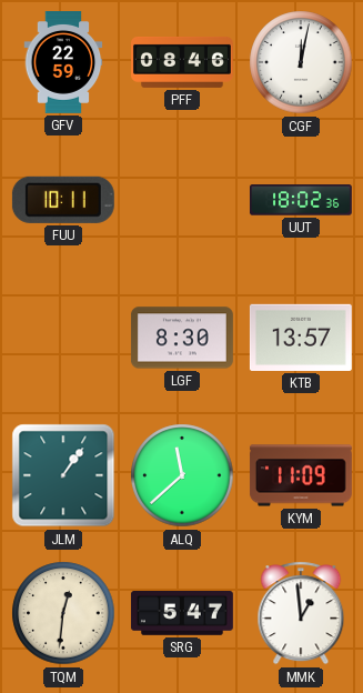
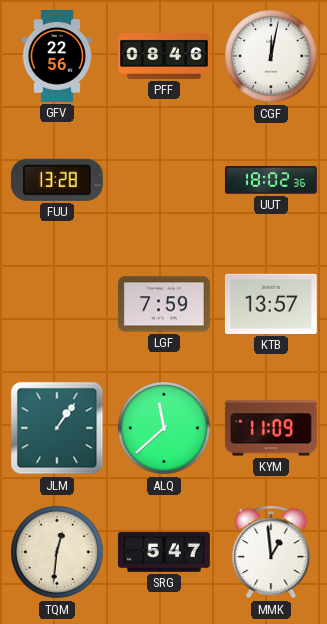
GFV: 22:59 -> 22:56
FUU: 10:11 -> 13:28
LGF: 8:30 -> 7:59
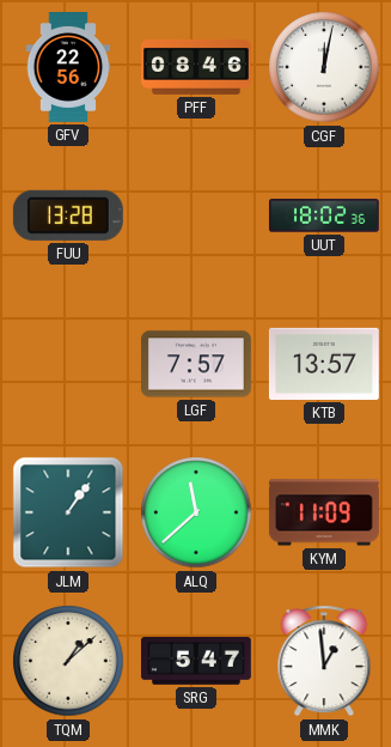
LGF: 7:59 -> 7:57
TQM: 12:31 -> 1:08
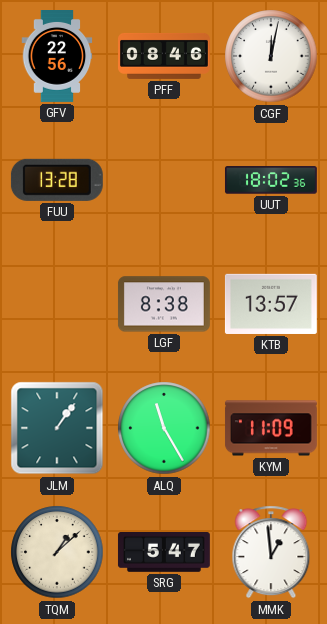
LGF: 7:57 -> 8:38
ALQ: 11:38 -> 11:25
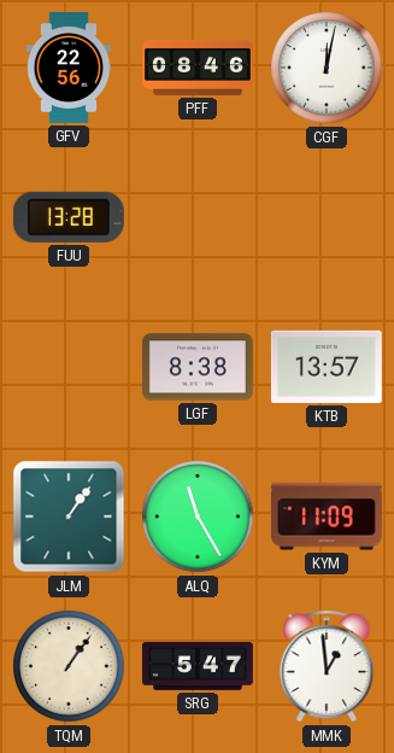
UUT: 18:02 -> none
TQM: 1:08 -> 1:06
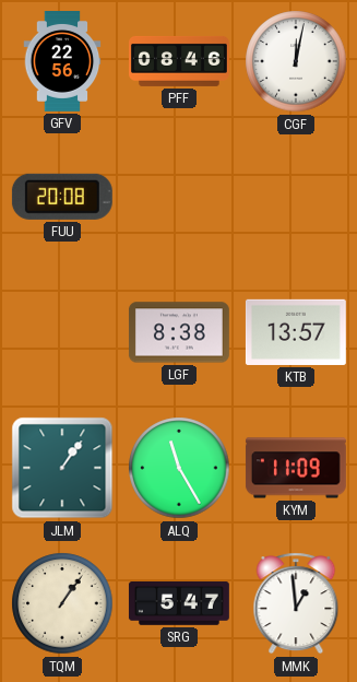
FUU: 13:28 -> 20:08
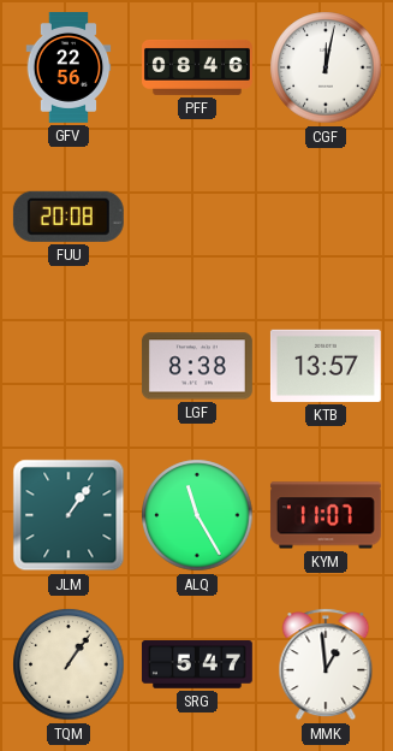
KYM: 11:09 -> 11:07
